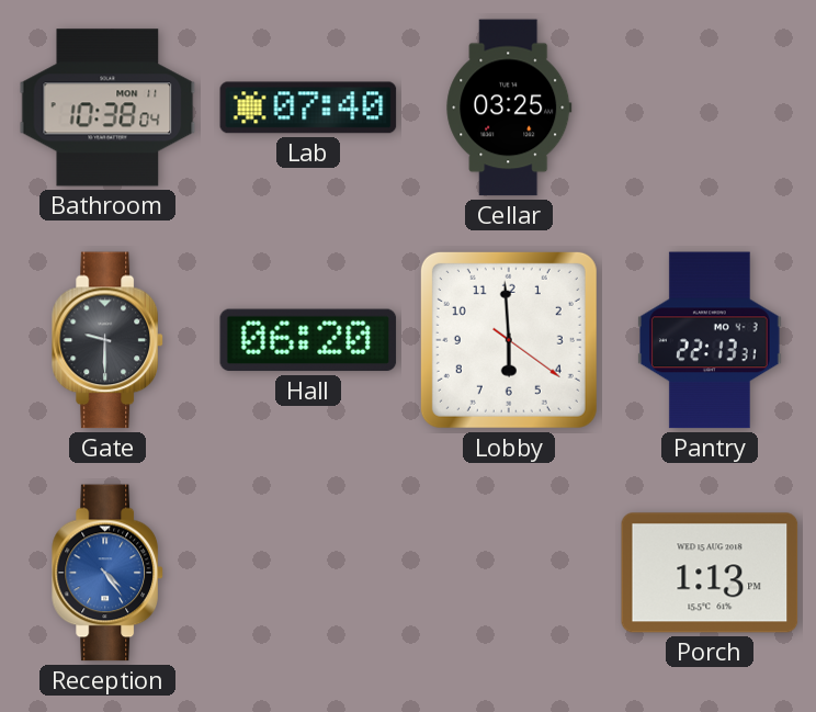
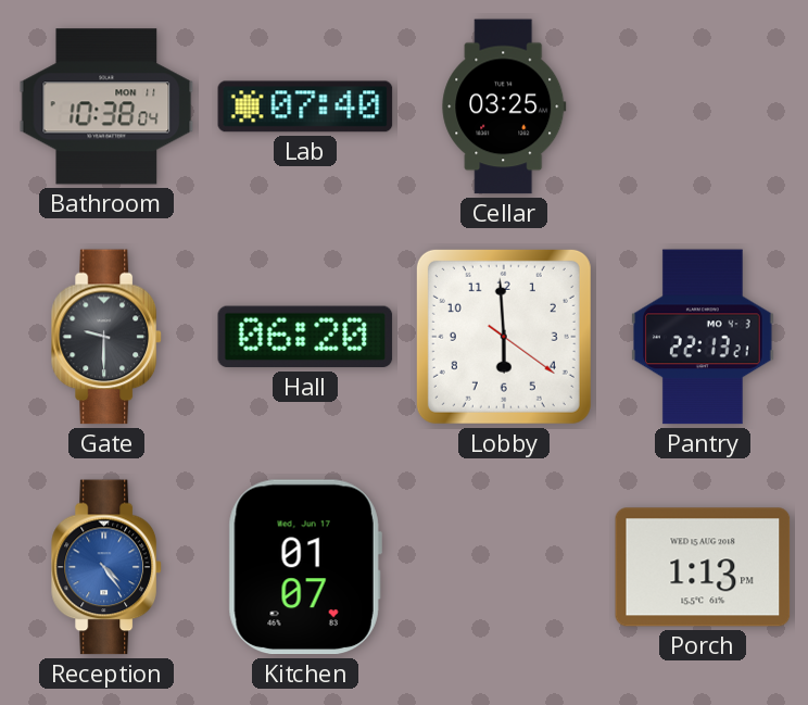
Pantry: 22:13:31 -> 22:13:21
Kitchen: none -> 01:07
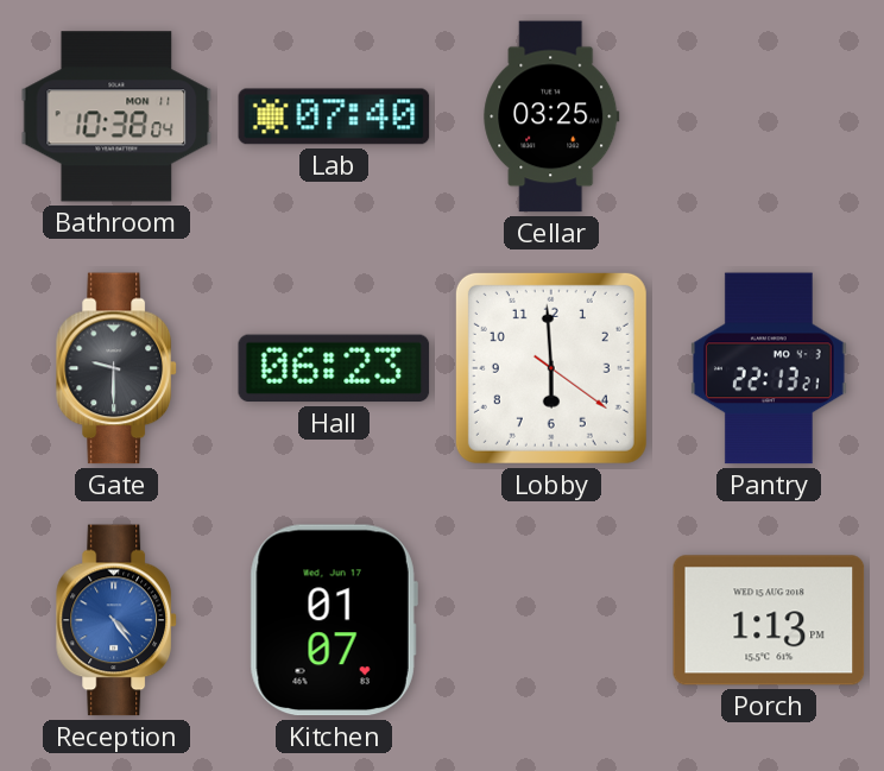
Hall: 06:20 -> 06:23
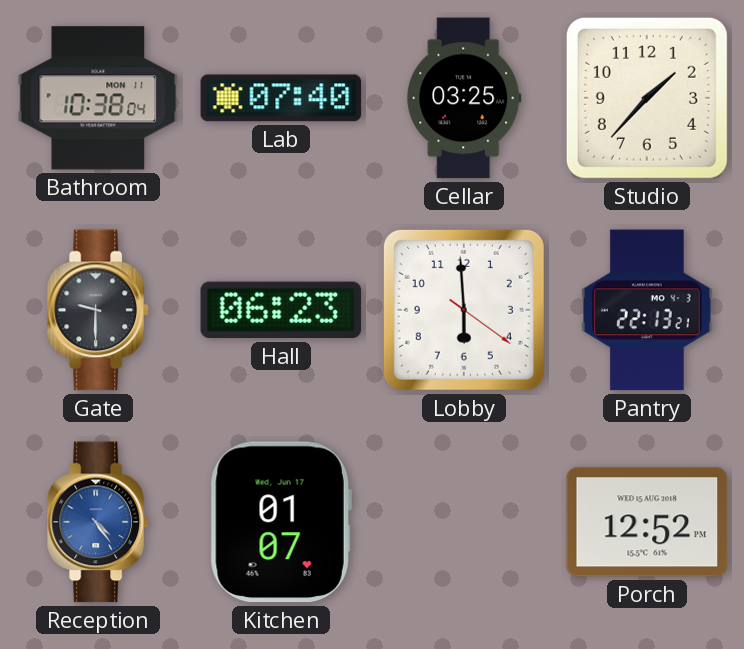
Studio: none -> 1:37
Porch: 1:13 -> 12:52
